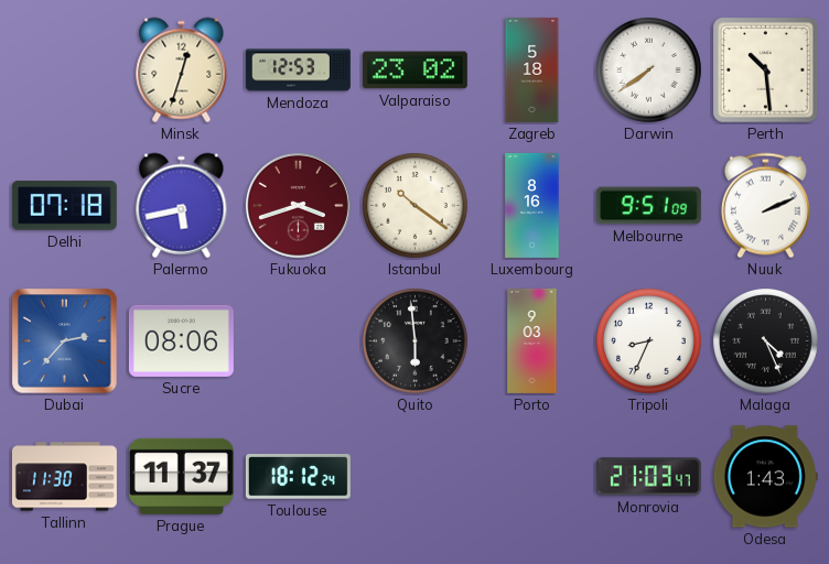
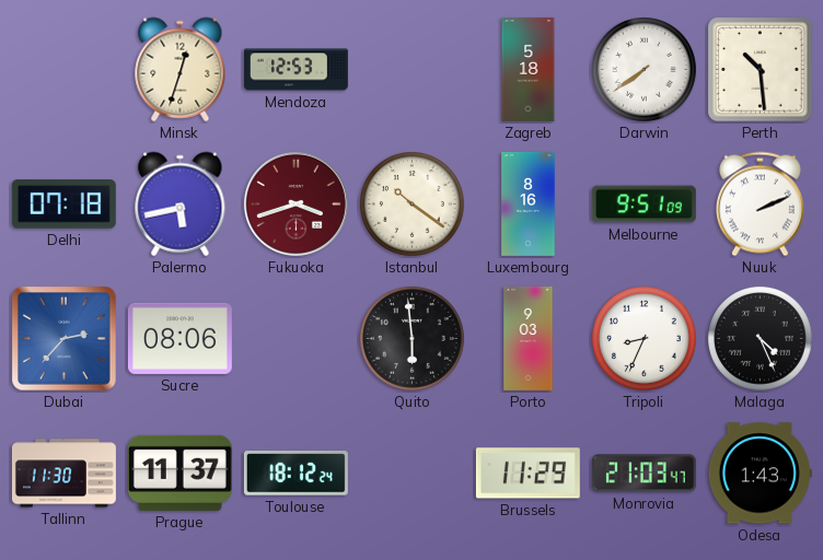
Valparaiso: 23:02 -> none
Brussels: none -> 11:29
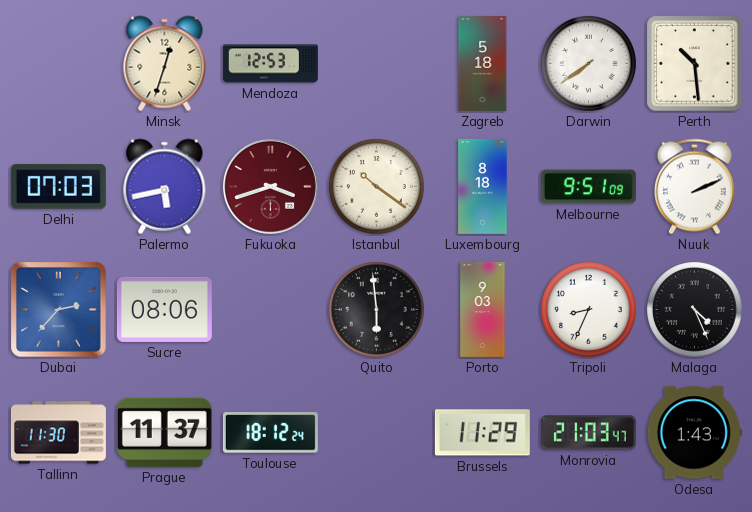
Delhi: 07:18 -> 07:03
Luxembourg: 8:16 -> 8:18
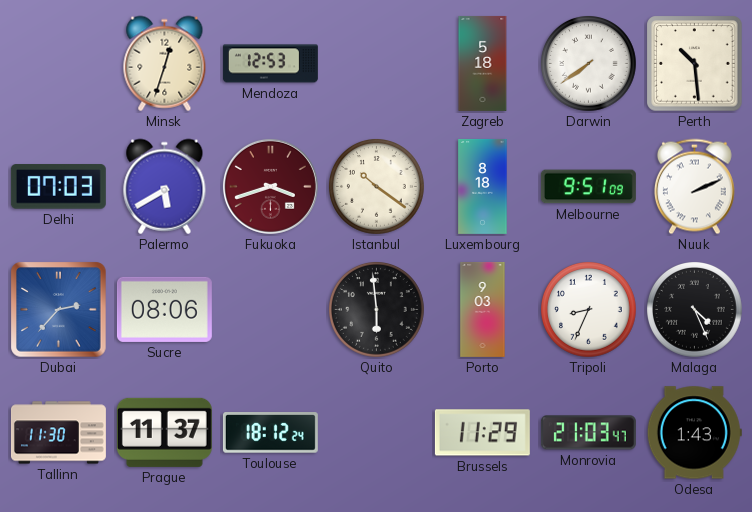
Palermo: 5:43 -> 5:40
